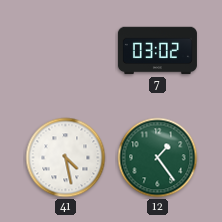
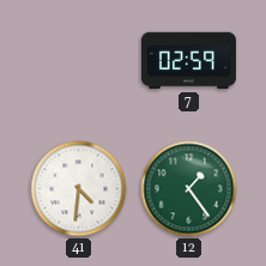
7: 03:02 -> 02:59
41: 4:28 -> 4:31
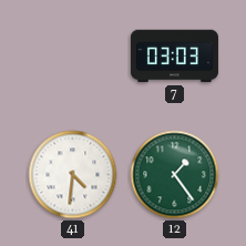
7: 02:59 -> 03:03
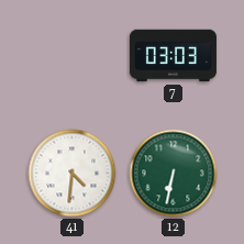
12: 1:24 -> 6:32
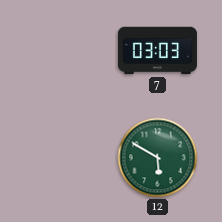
41: 4:31 -> none
12: 6:32 -> 5:50
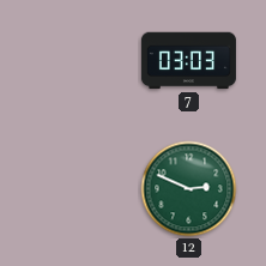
12: 5:50 -> 2:49
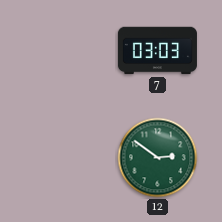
12: 2:49 -> 2:51
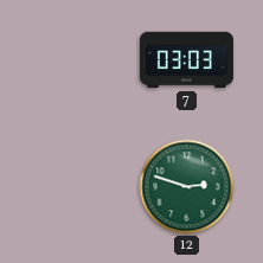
12: 2:51 -> 2:48
